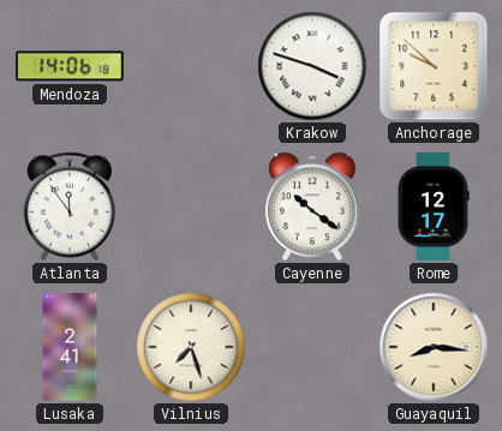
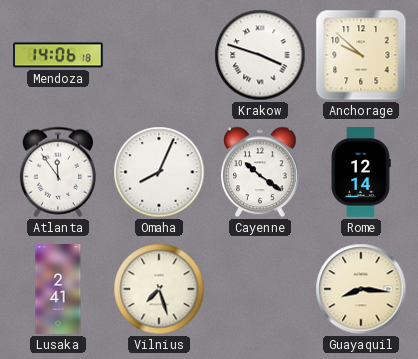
Omaha: none -> 8:04
Rome: 12:17 -> 12:14
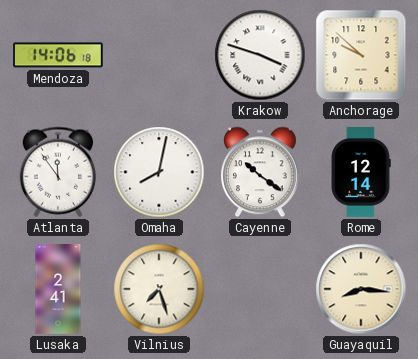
Omaha: 8:04 -> 8:02
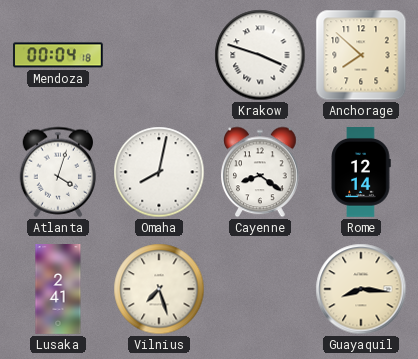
Mendoza: 14:06 -> 00:04
Anchorage: 9:52 -> 7:52
Atlanta: 11:54 -> 4:03
Cayenne: 10:21 -> 8:21
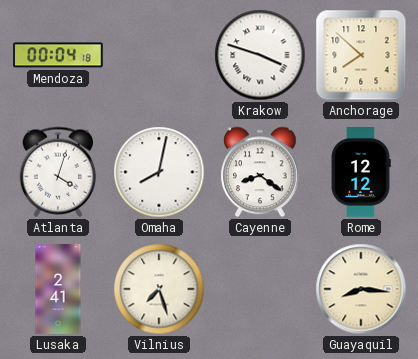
Rome: 12:14 -> 12:12
